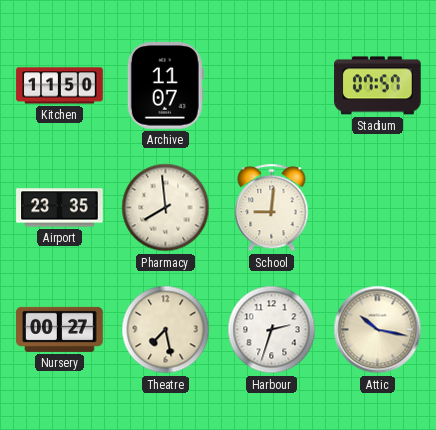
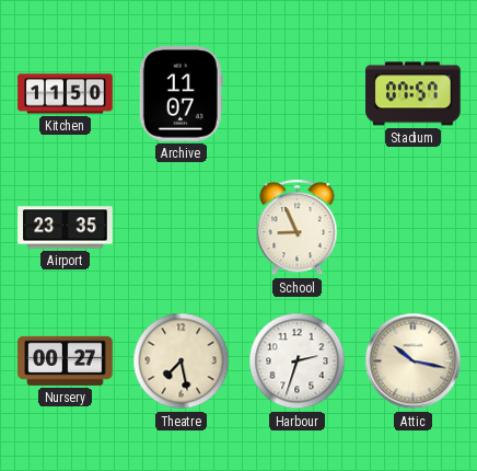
Pharmacy: 7:59 -> none
School: 9:01 -> 8:56
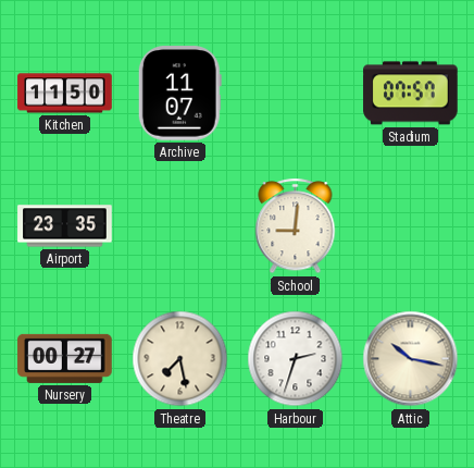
School: 8:56 -> 9:01
